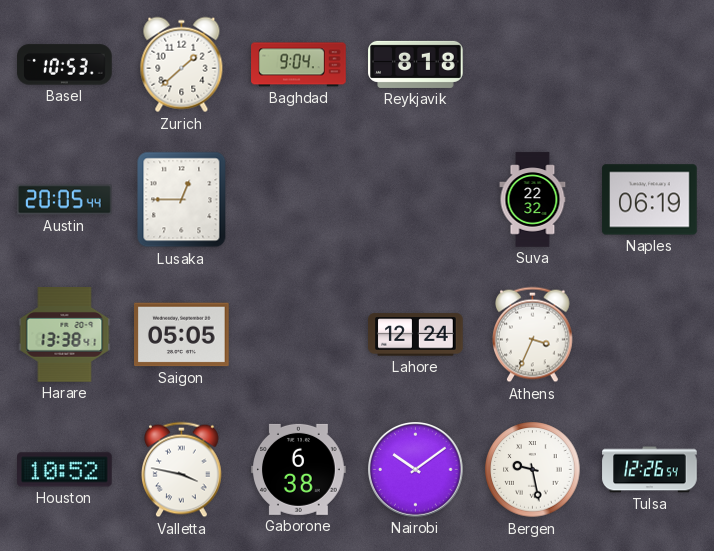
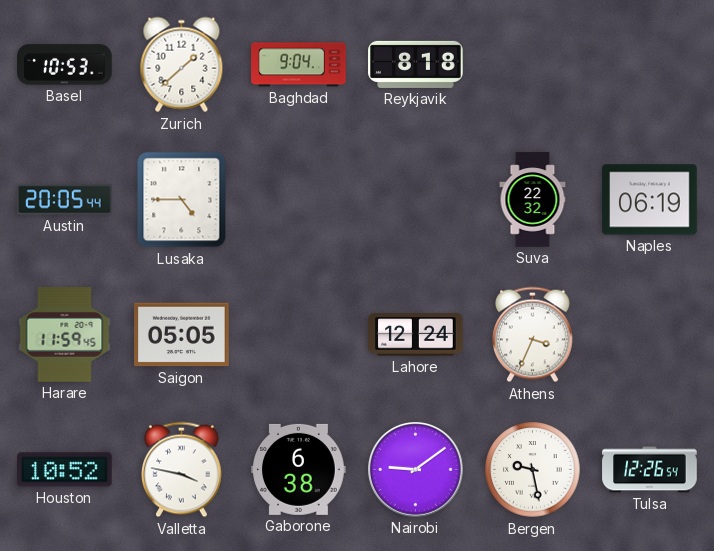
Lusaka: 12:45 -> 4:45
Harare: 13:38 -> 11:59
Nairobi: 10:09 -> 9:09
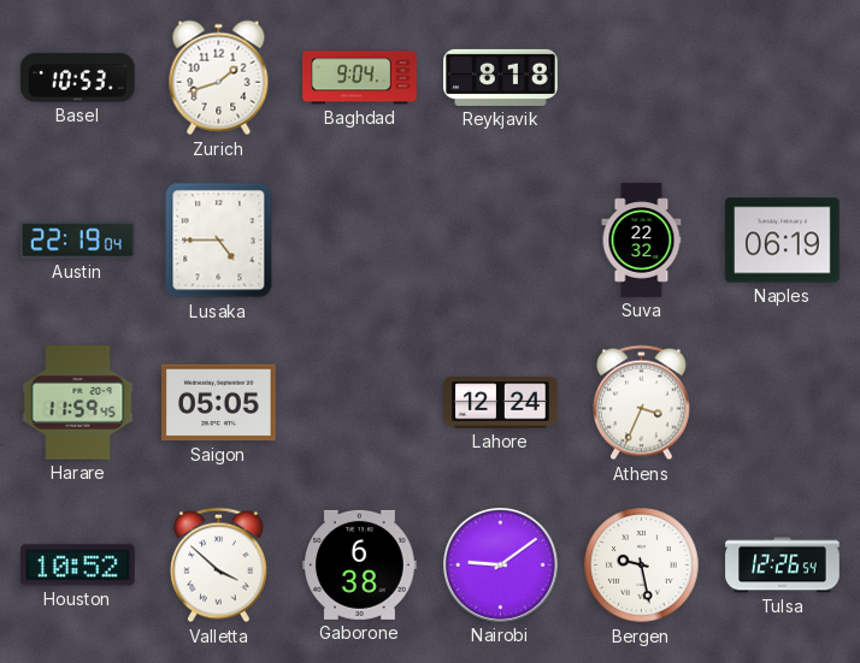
Zurich: 1:38 -> 1:42
Austin: 20:05 -> 22:19
Valletta: 3:47 -> 3:52
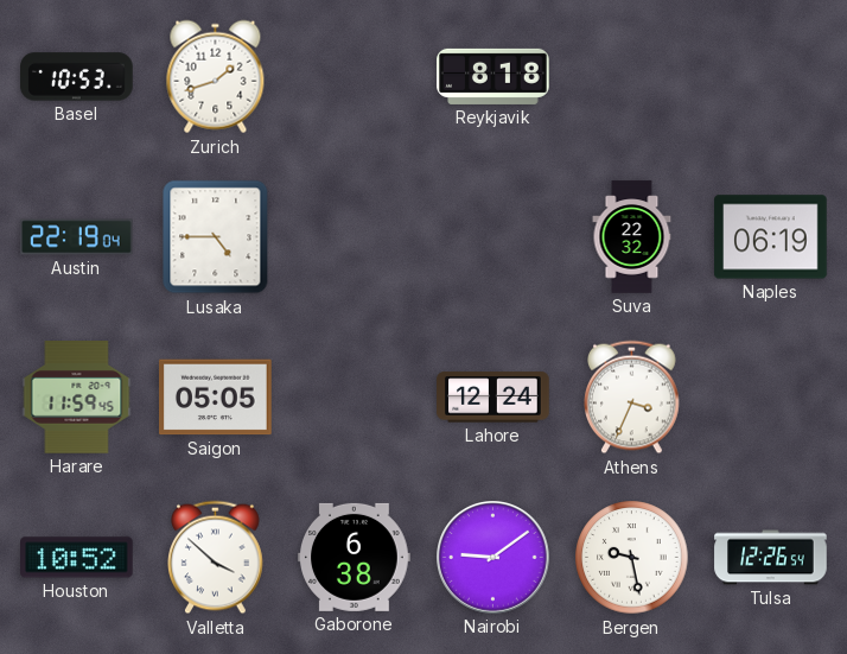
Baghdad: 9:04 -> none
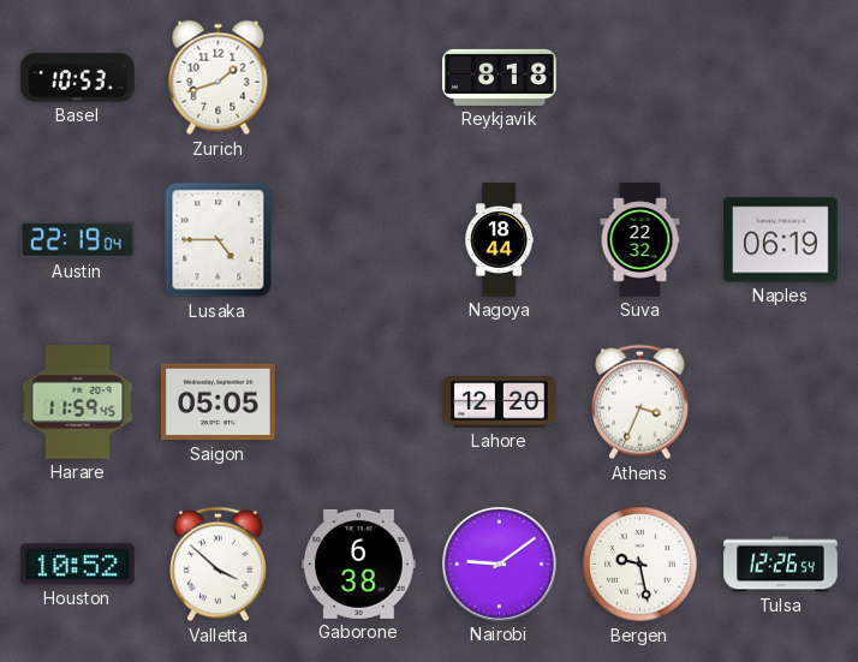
Nagoya: none -> 18:44
Lahore: 12:24 -> 12:20
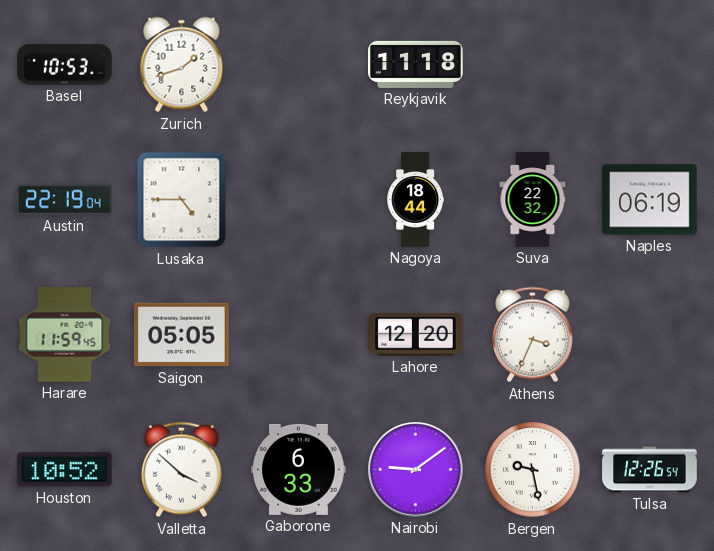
Reykjavik: 8:18 -> 11:18
Gaborone: 6:38 -> 6:33
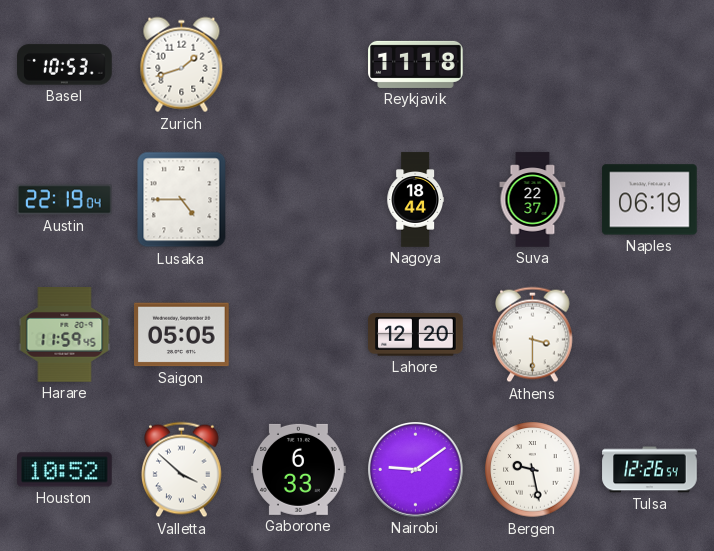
Suva: 22:32 -> 22:37
Athens: 3:34 -> 3:30
